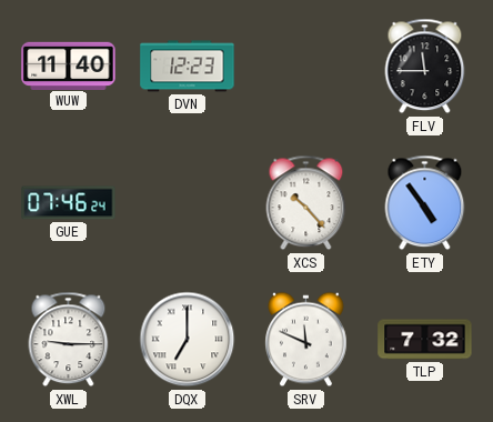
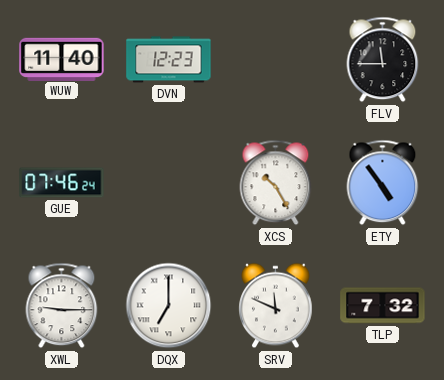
XCS: 10:23 -> 10:25
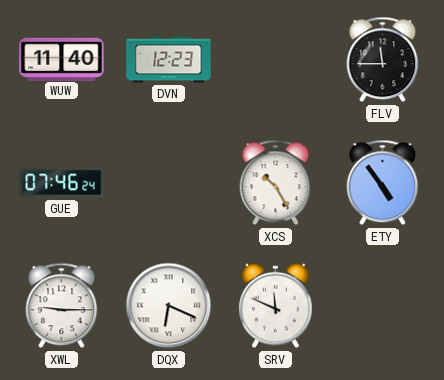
DQX: 7:00 -> 6:19
TLP: 7:32 -> none
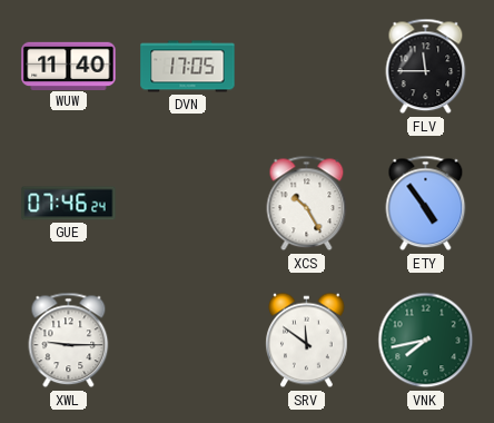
DVN: 12:23 -> 17:05
DQX: 6:19 -> none
SRV: 11:49 -> 11:51
VNK: none -> 7:43
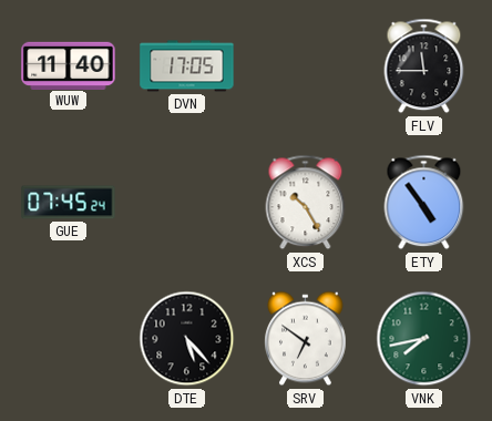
GUE: 07:46 -> 07:45
XWL: 9:15 -> none
DTE: none -> 5:23
SRV: 11:51 -> 6:51
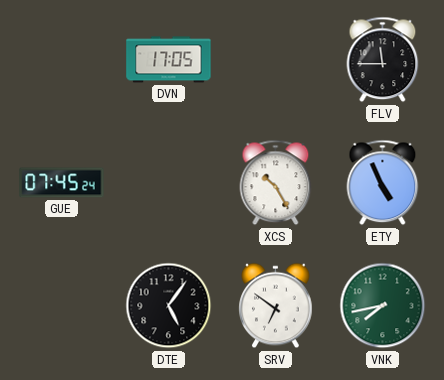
WUW: 11:40 -> none
ETY: 4:54 -> 4:56
DTE: 5:23 -> 5:06
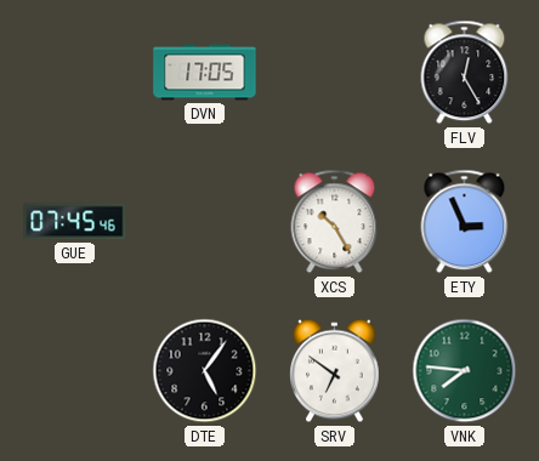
FLV: 11:45 -> 12:25
GUE: 07:45:24 -> 07:45:46
ETY: 4:56 -> 2:56
VNK: 7:43 -> 7:46
